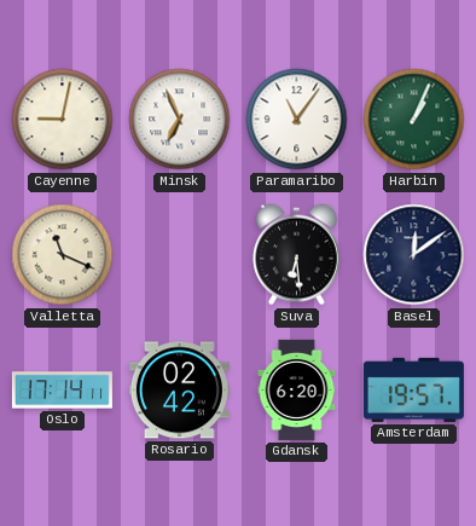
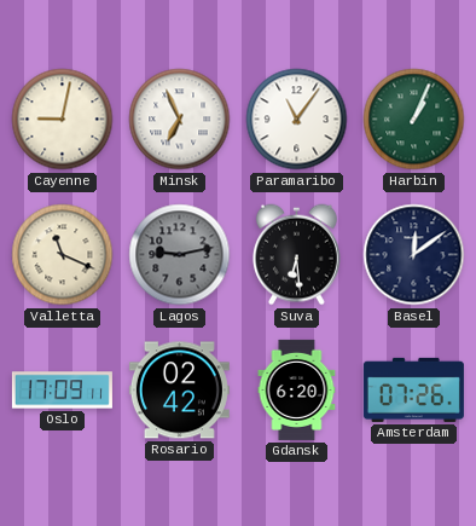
Lagos: none -> 9:13
Oslo: 17:14 -> 17:09
Amsterdam: 19:57 -> 07:26
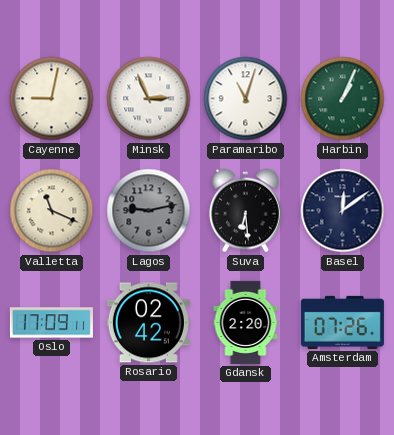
Minsk: 6:56 -> 2:56
Paramaribo: 11:06 -> 11:03
Gdansk: 6:20 -> 2:20
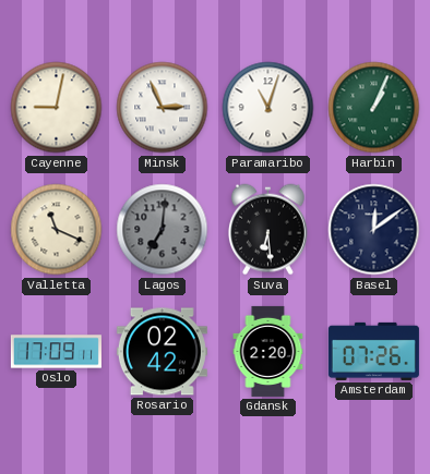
Lagos: 9:13 -> 7:01
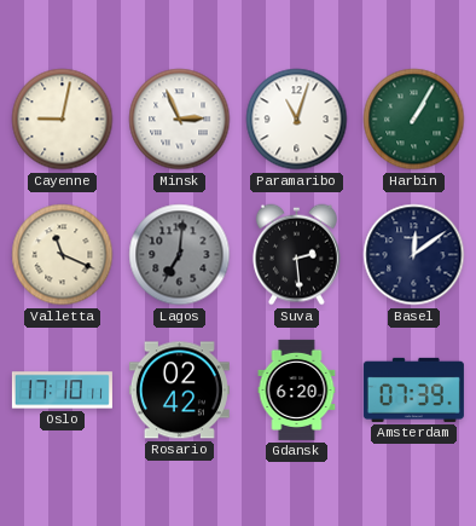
Harbin: 1:04 -> 1:05
Suva: 6:29 -> 2:29
Oslo: 17:09 -> 17:10
Gdansk: 2:20 -> 6:20
Amsterdam: 07:26 -> 07:39
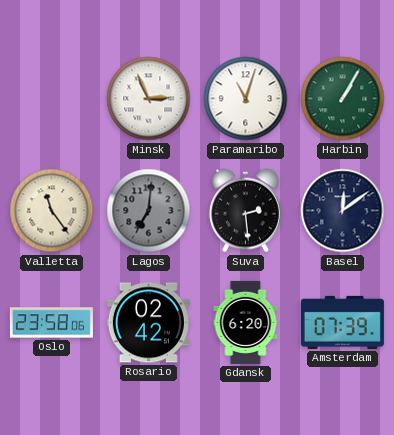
Cayenne: 9:02 -> none
Valletta: 11:19 -> 11:24
Oslo: 17:10 -> 23:58
